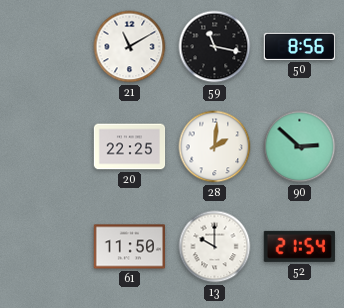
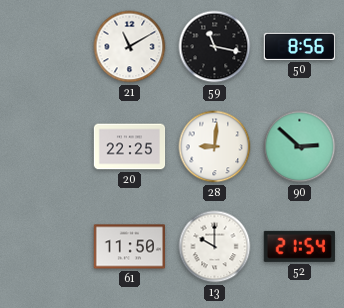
28: 2:01 -> 9:01
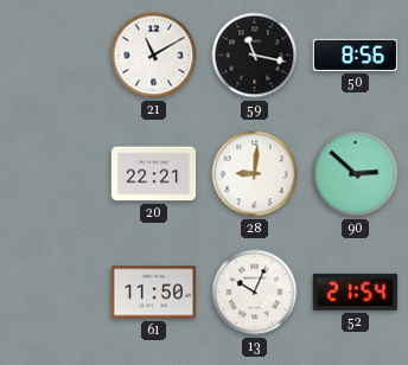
20: 22:25 -> 22:21
13: 10:00 -> 10:04
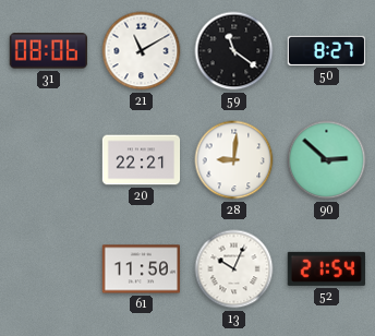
31: none -> 08:06
59: 11:17 -> 11:21
50: 8:56 -> 8:27
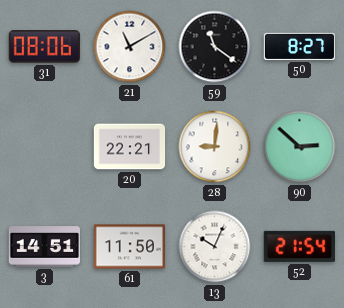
3: none -> 14:51
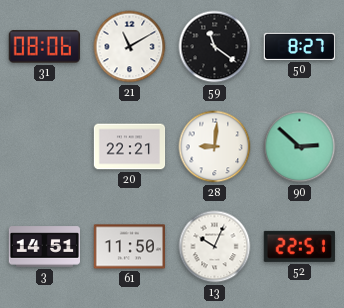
52: 21:54 -> 22:51
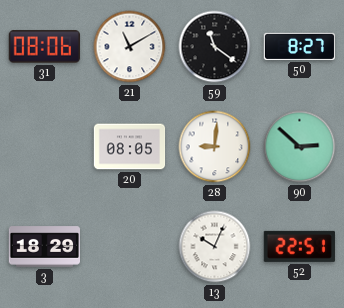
20: 22:21 -> 08:05
3: 14:51 -> 18:29
61: 11:50 -> none
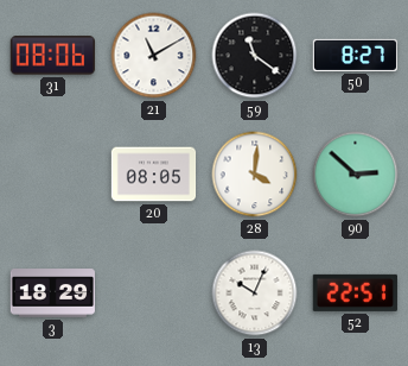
28: 9:01 -> 4:01
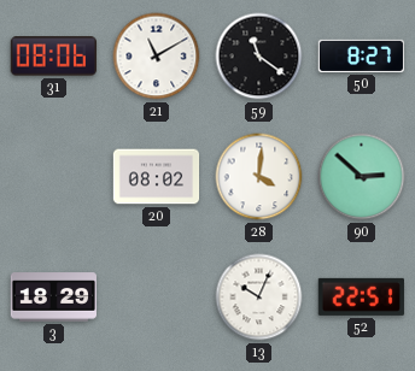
20: 08:05 -> 08:02
